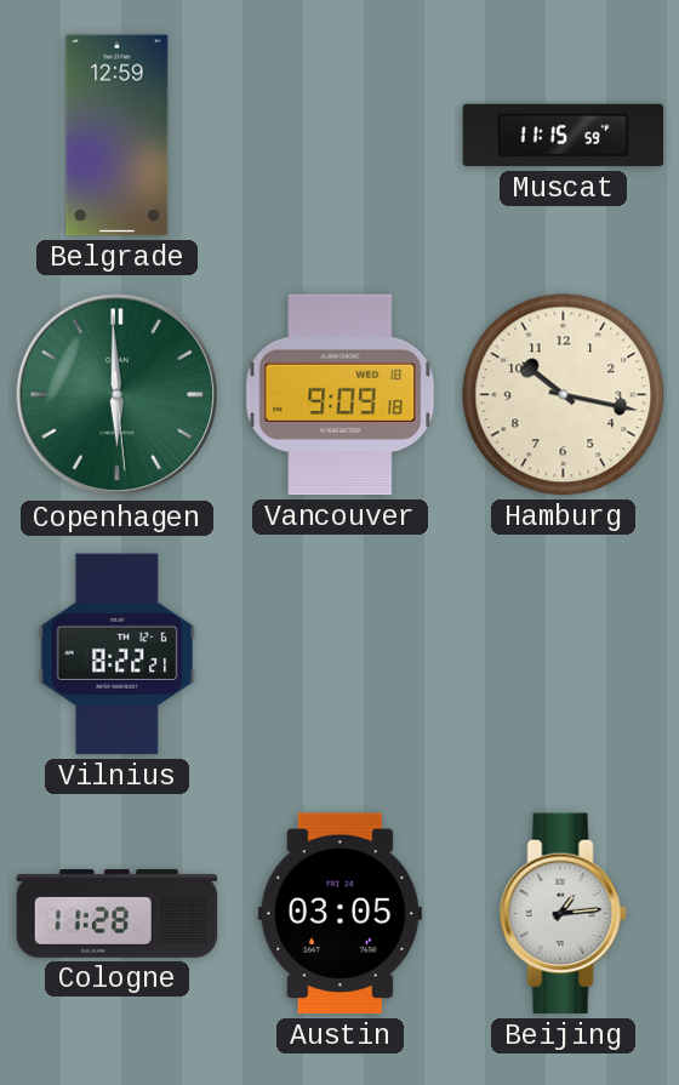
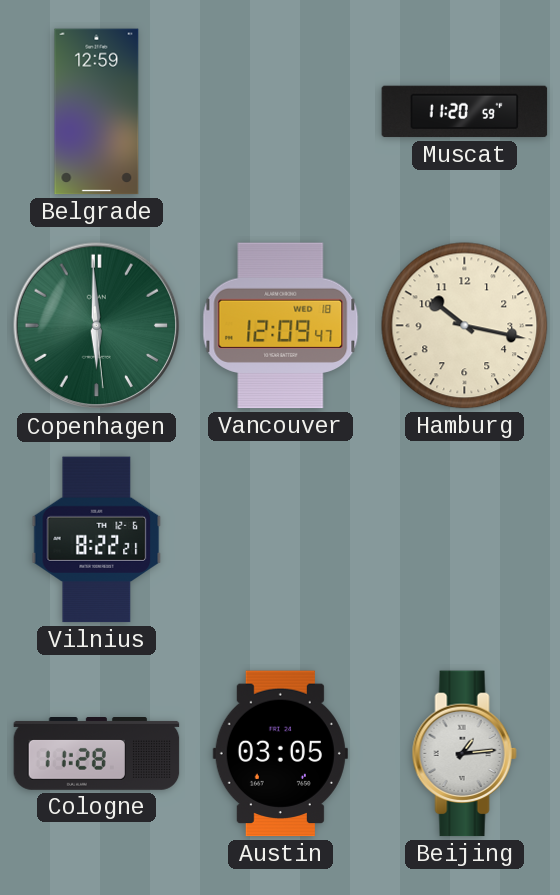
Muscat: 11:15 -> 11:20
Vancouver: 9:09 -> 12:09
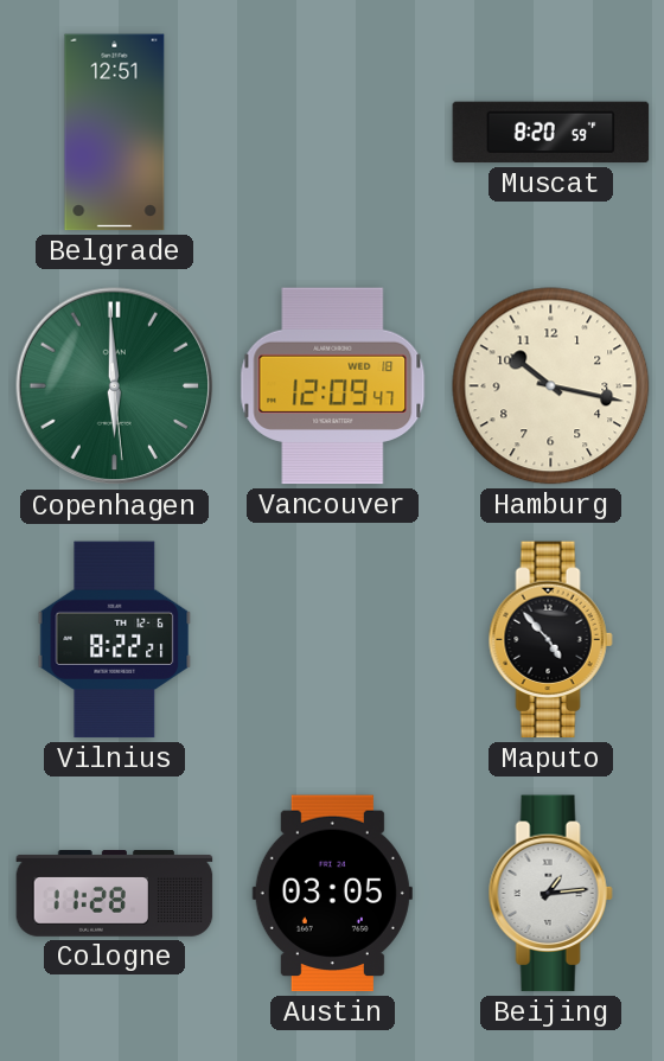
Belgrade: 12:59 -> 12:51
Muscat: 11:20 -> 8:20
Maputo: none -> 4:53
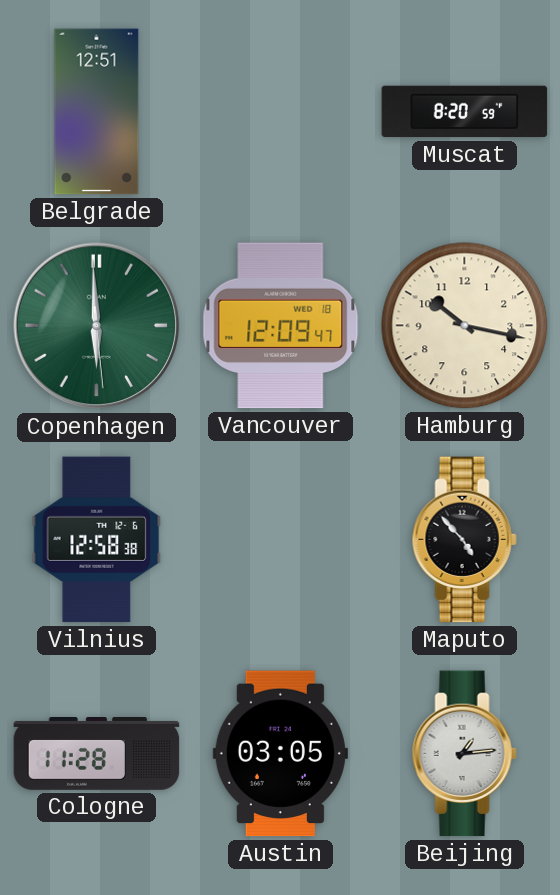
Vilnius: 8:22 -> 12:58
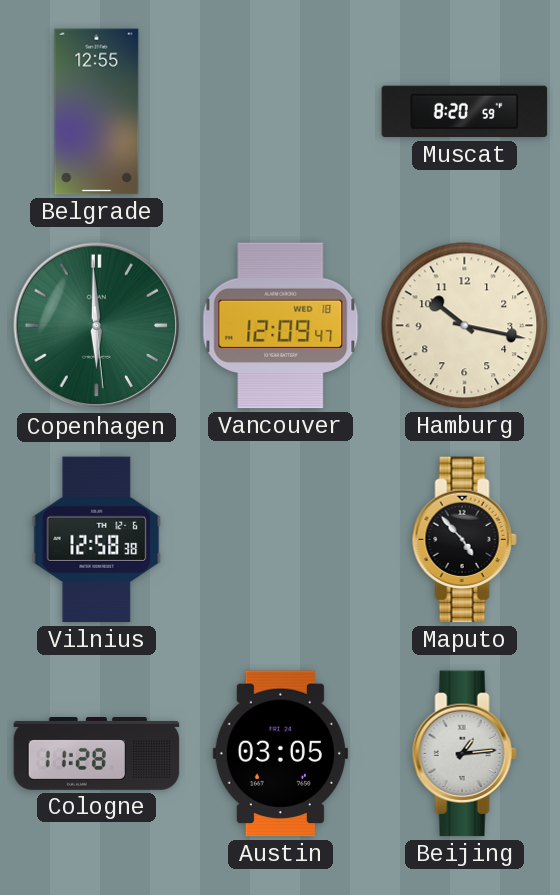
Belgrade: 12:51 -> 12:55
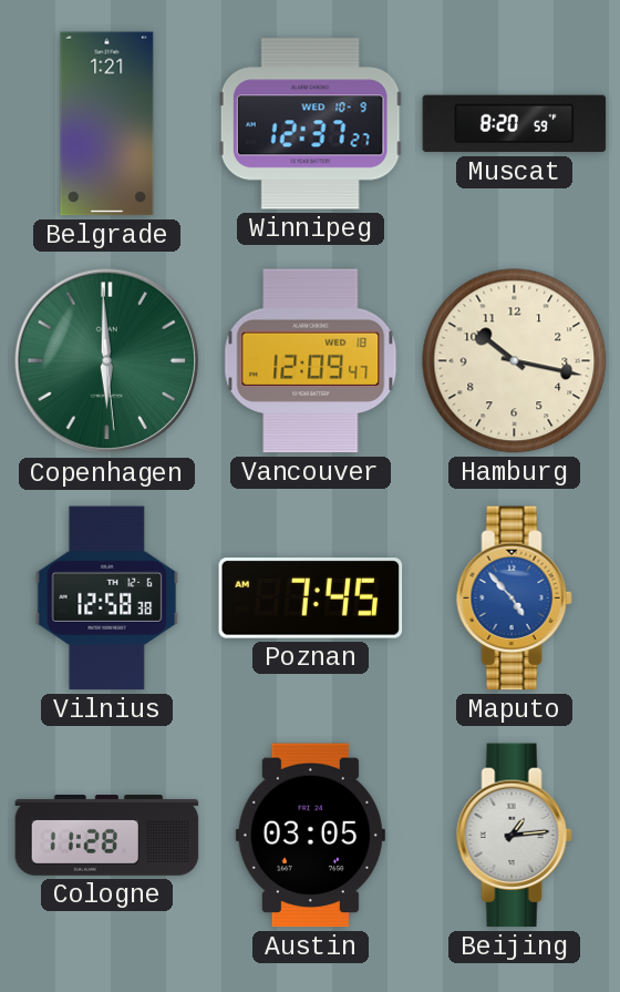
Belgrade: 12:55 -> 1:21
Winnipeg: none -> 12:37
Poznan: none -> 7:45
Maputo dial: black -> blue
